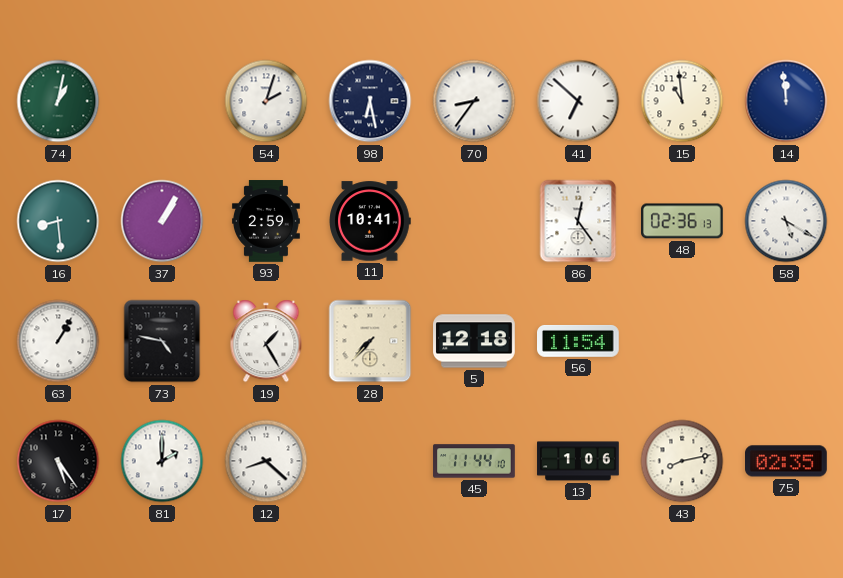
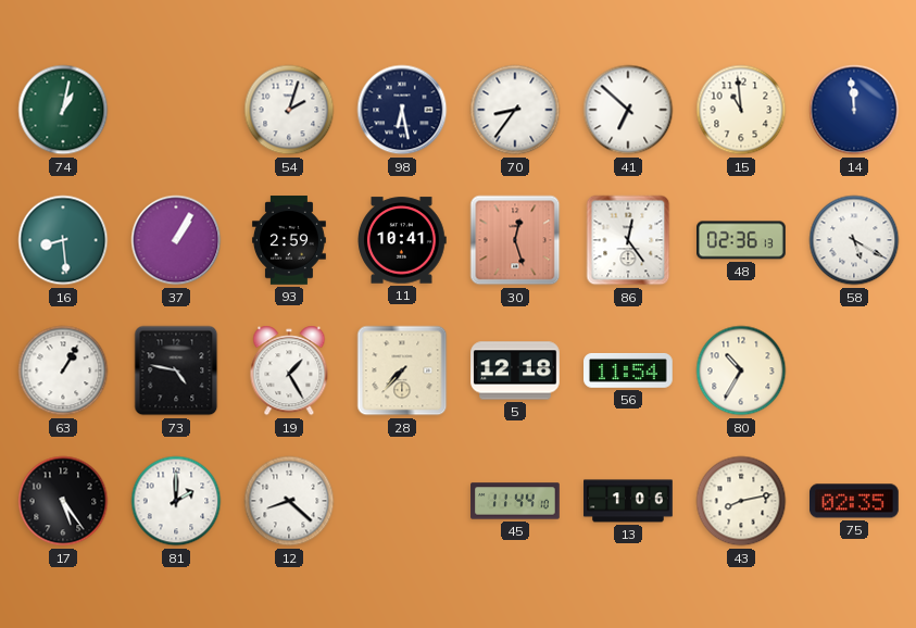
30: none -> 12:27
80: none -> 10:35
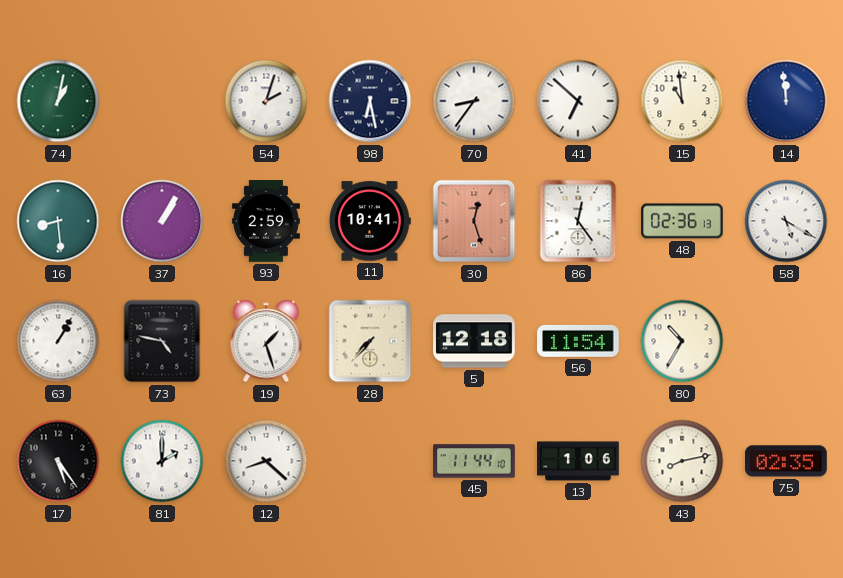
19: 1:25 -> 1:27
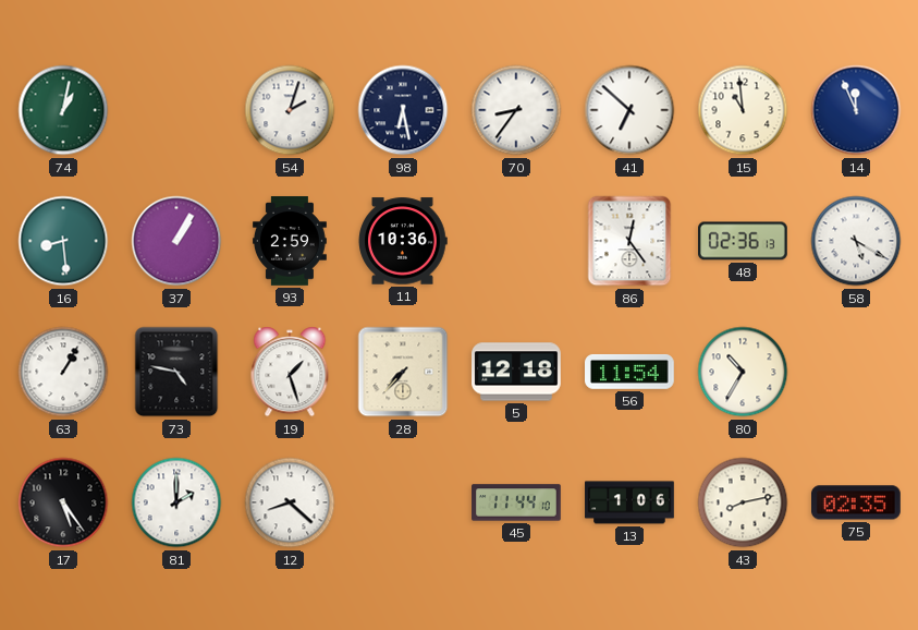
14: 11:59 -> 11:56
11: 10:41 -> 10:36
30: 12:27 -> none
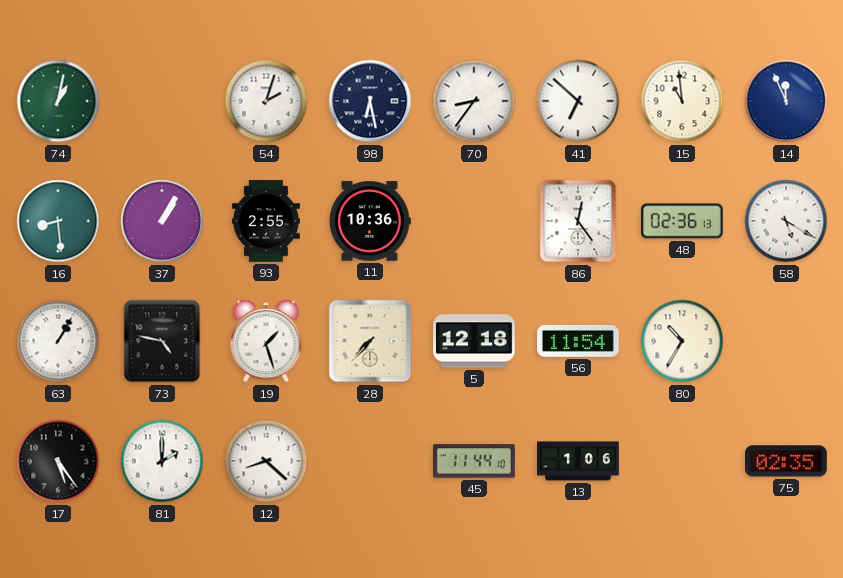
93: 2:59 -> 2:55
43: 8:13 -> none
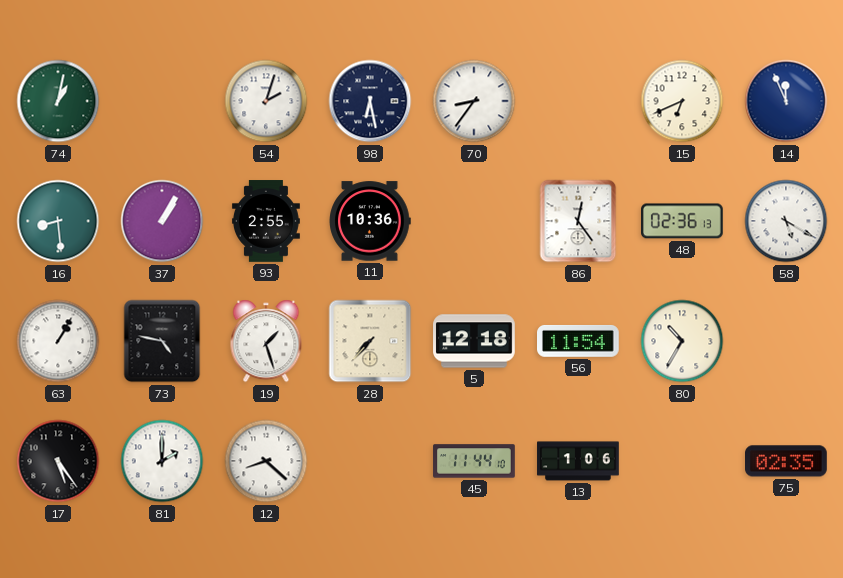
41: 6:52 -> none
15: 10:59 -> 6:41
